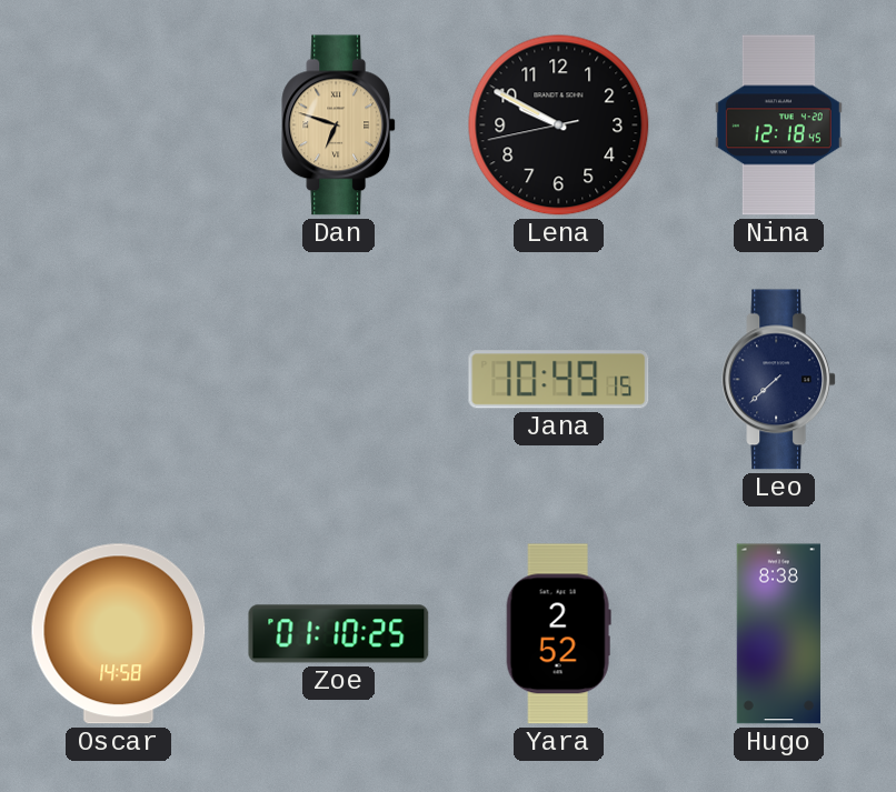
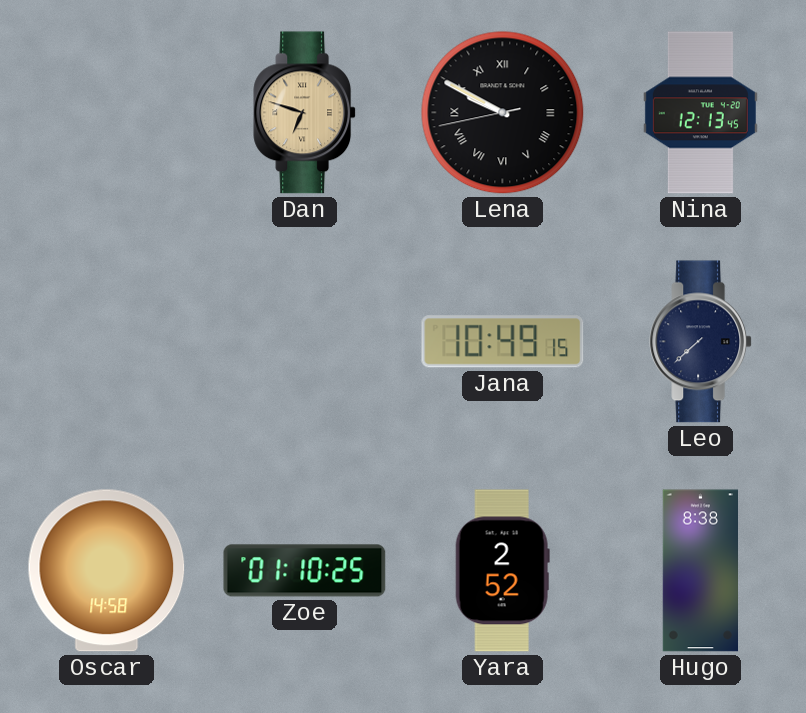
Lena numerals: Arabic -> Roman
Nina: 12:18 -> 12:13
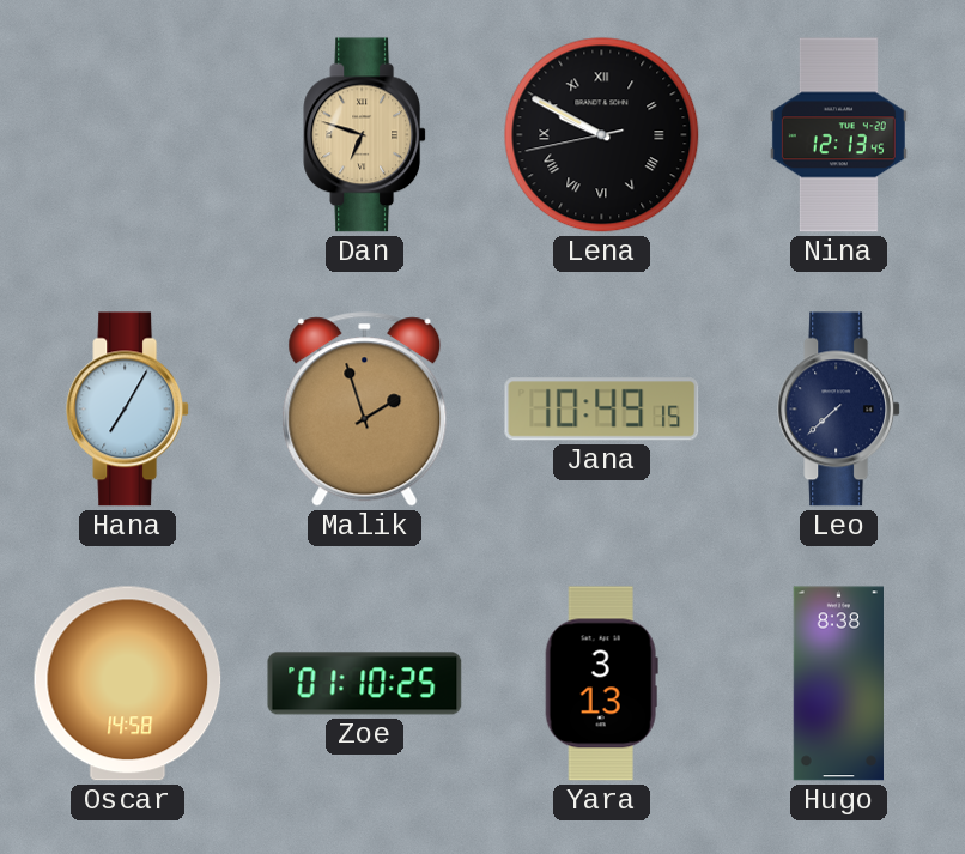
Hana: none -> 7:05
Malik: none -> 1:57
Yara: 2:52 -> 3:13
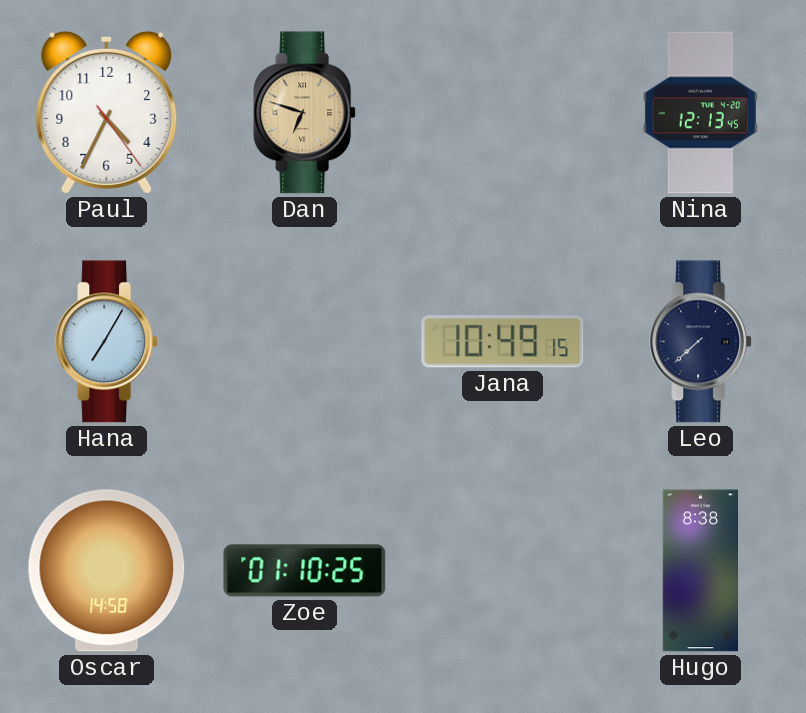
Paul: none -> 4:34
Lena: 9:49 -> none
Malik: 1:57 -> none
Yara: 3:13 -> none
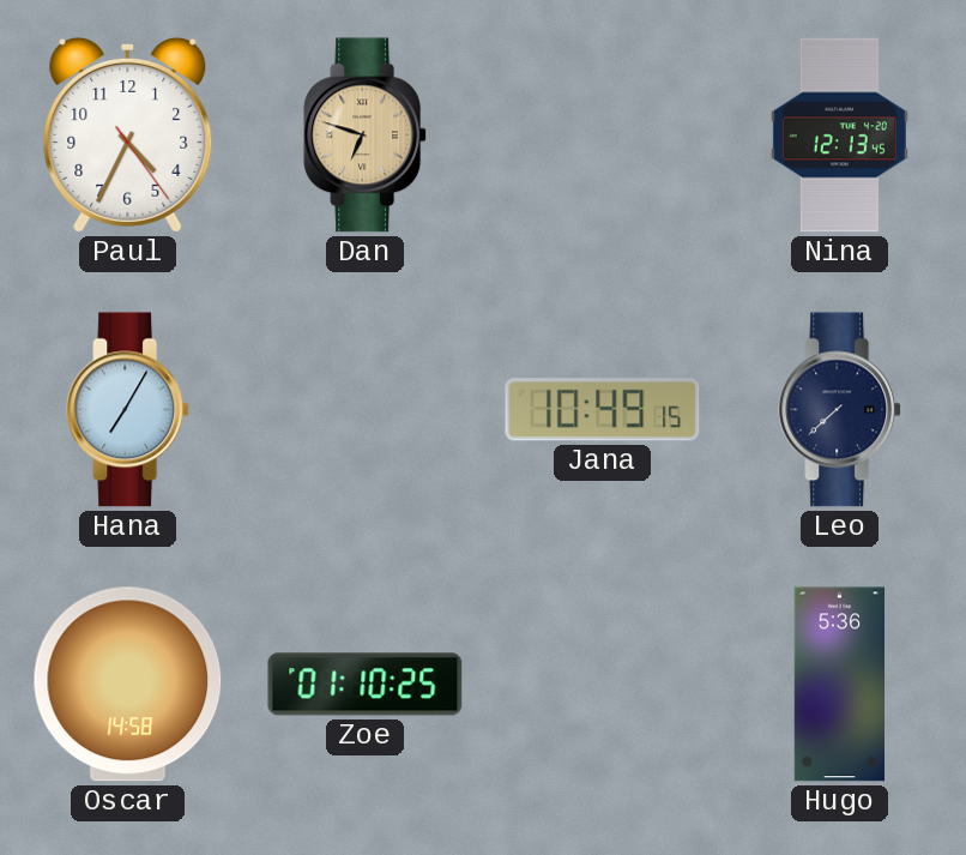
Hugo: 8:38 -> 5:36
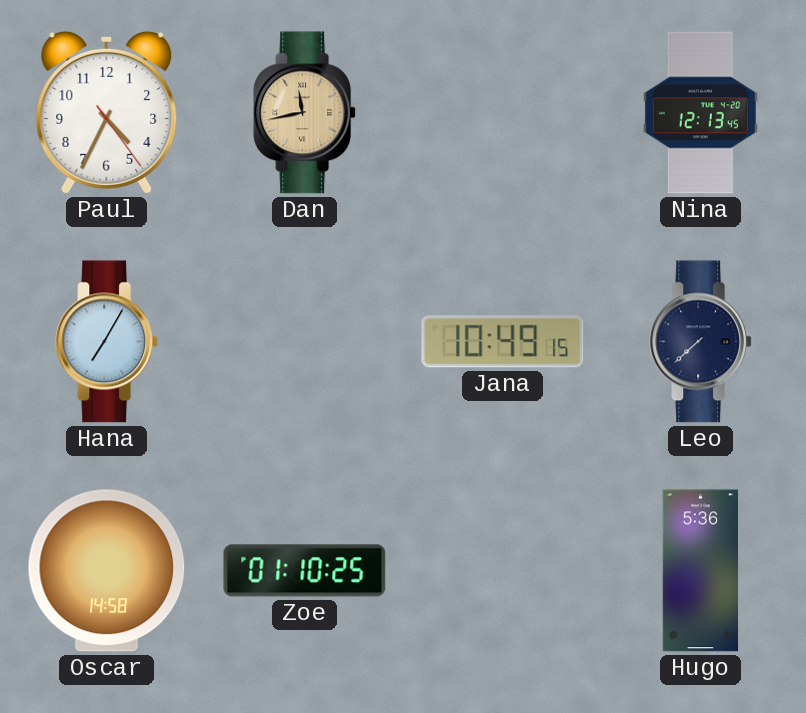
Dan: 6:48 -> 11:43
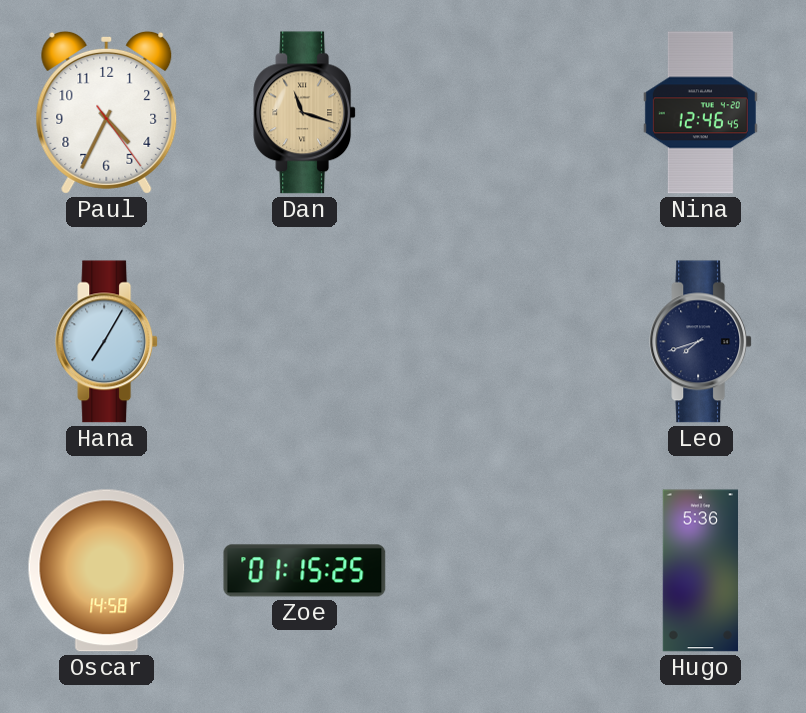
Dan: 11:43 -> 11:18
Nina: 12:13 -> 12:46
Jana: 10:49 -> none
Leo: 7:38 -> 7:42
Zoe: 01:10 -> 01:15
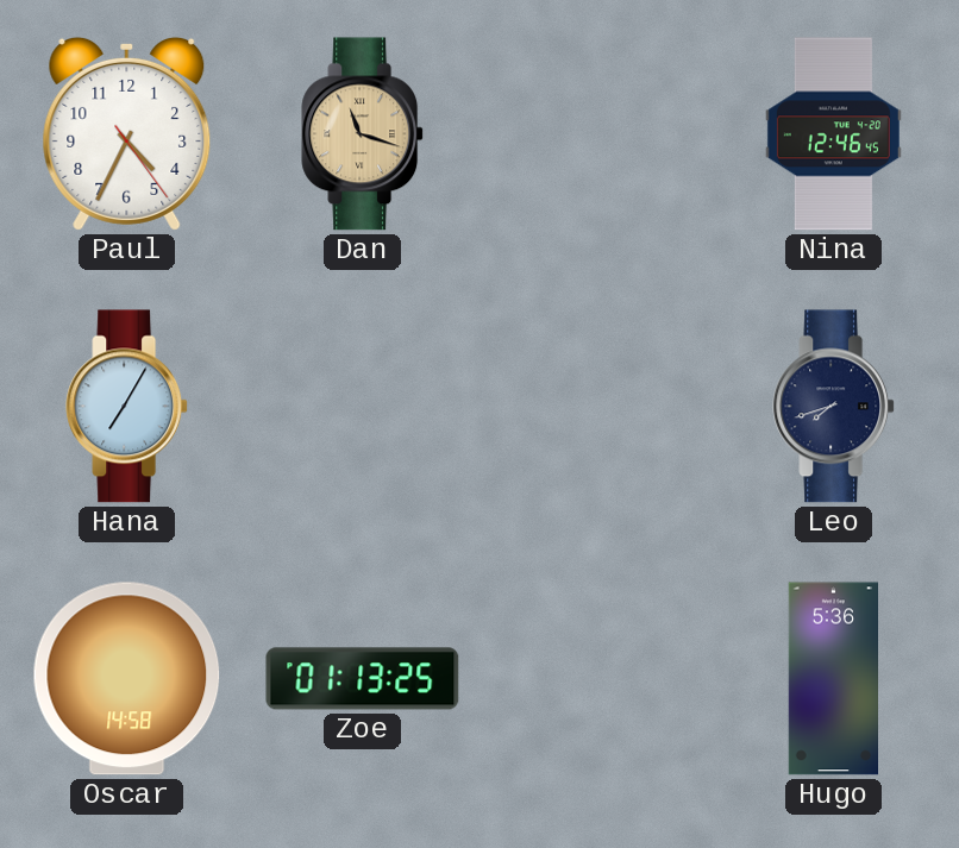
Zoe: 01:15 -> 01:13
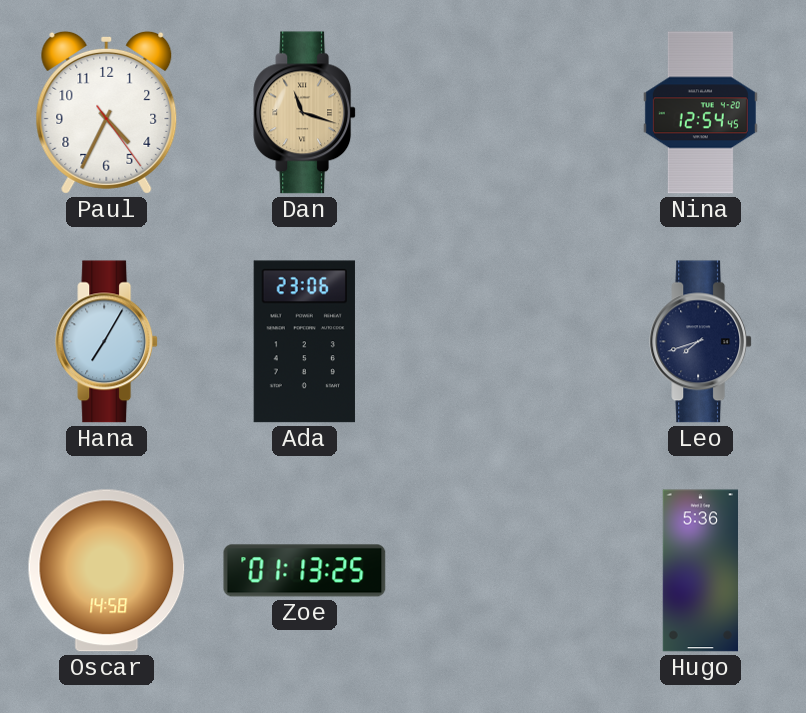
Nina: 12:46 -> 12:54
Ada: none -> 23:06
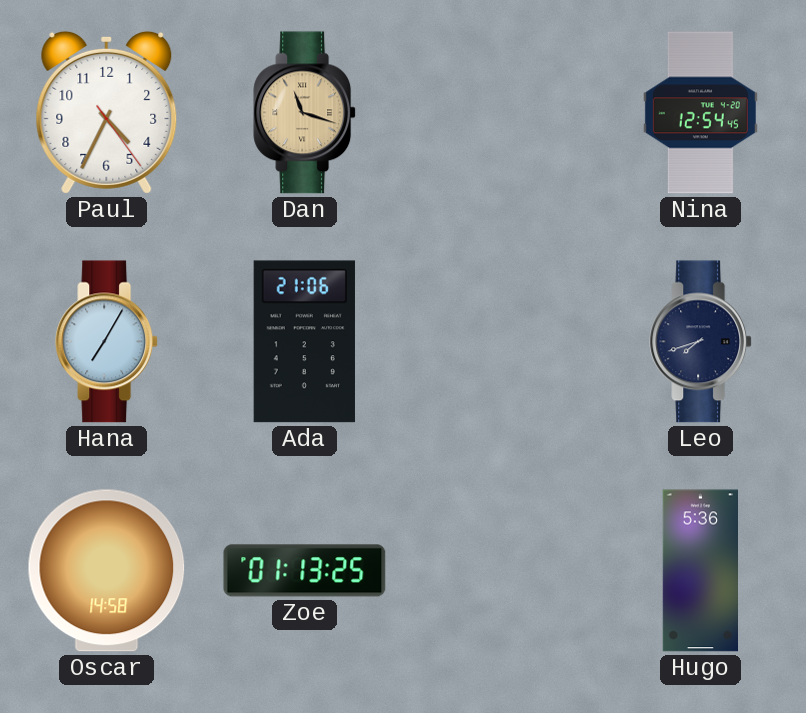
Ada: 23:06 -> 21:06
